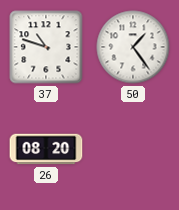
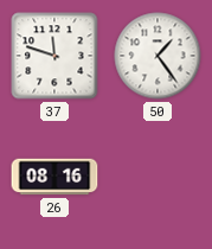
37: 10:48 -> 11:48
26: 08:20 -> 08:16
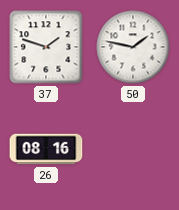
37: 11:48 -> 1:48
50: 1:24 -> 1:47
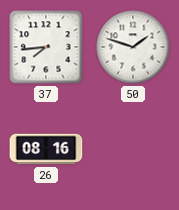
37: 1:48 -> 7:44
50: 1:47 -> 1:48
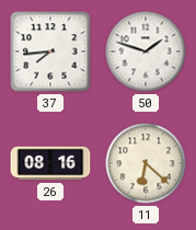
11: none -> 6:22
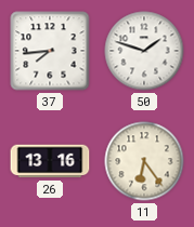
26: 08:16 -> 13:16
11: 6:22 -> 6:24
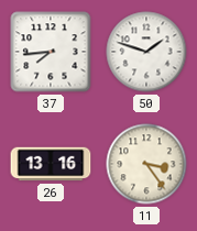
11: 6:24 -> 3:24
